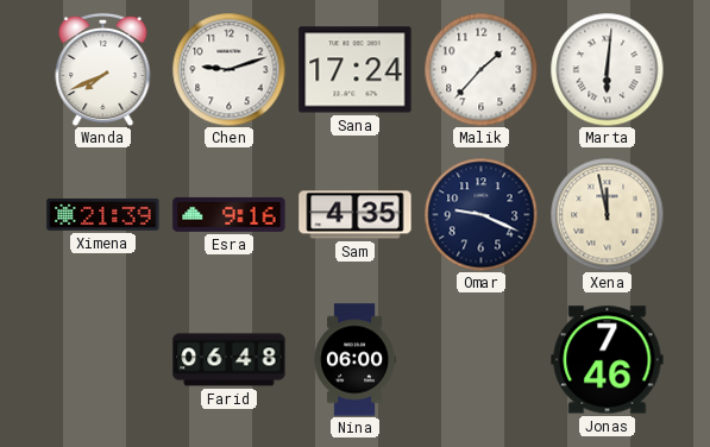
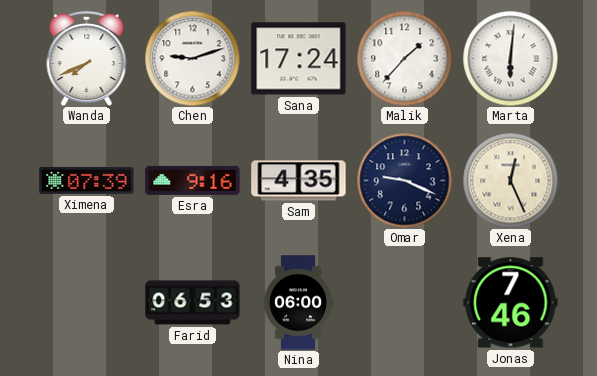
Ximena: 21:39 -> 07:39
Xena: 11:58 -> 12:26
Farid: 06:48 -> 06:53
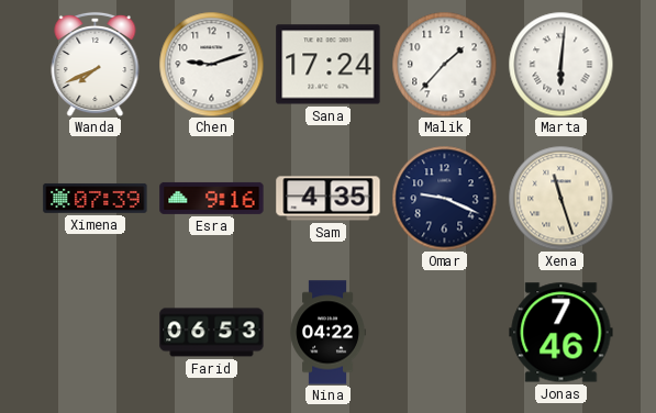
Xena: 12:26 -> 11:27
Nina: 06:00 -> 04:22
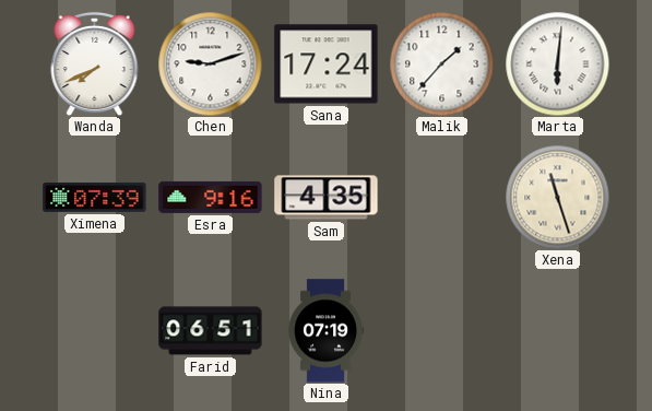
Omar: 9:19 -> none
Farid: 06:53 -> 06:51
Nina: 04:22 -> 07:19
Jonas: 7:46 -> none
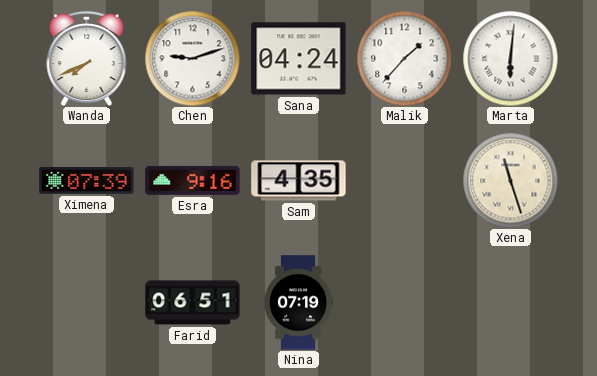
Sana: 17:24 -> 04:24
